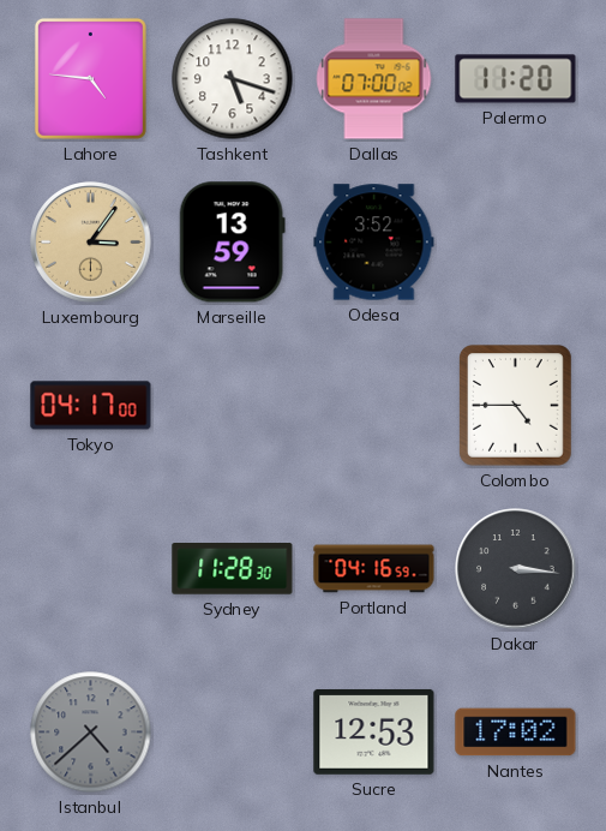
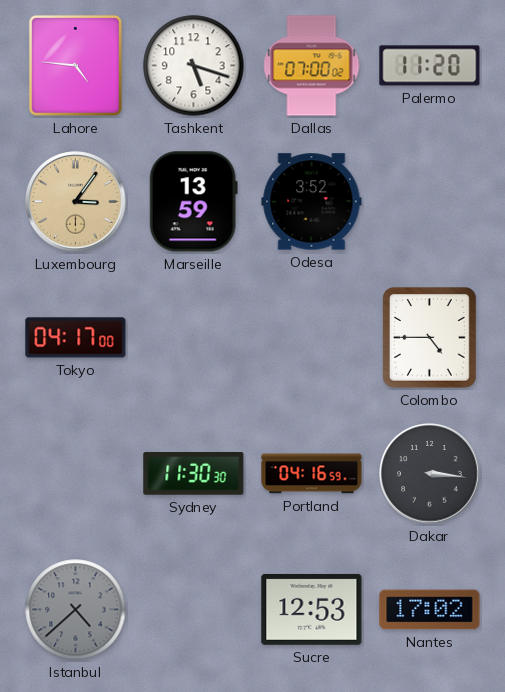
Sydney: 11:28 -> 11:30
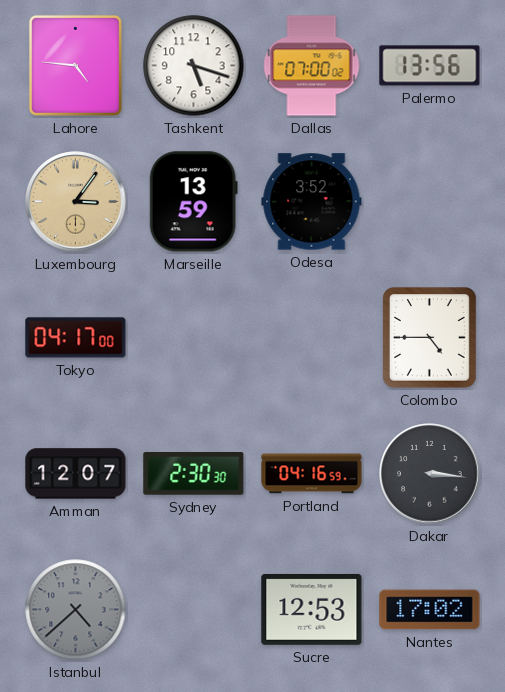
Palermo: 11:20 -> 13:56
Amman: none -> 12:07
Sydney: 11:30 -> 2:30
